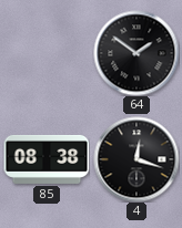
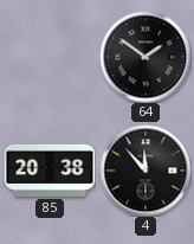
85: 08:38 -> 20:38
4: 12:18 -> 11:53
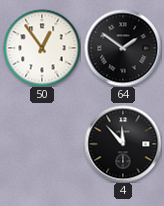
50: none -> 12:54
85: 20:38 -> none
